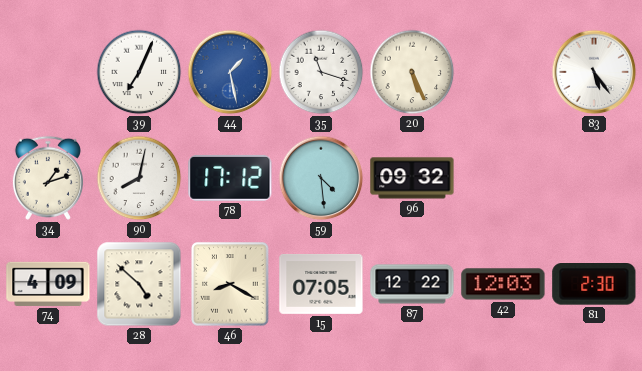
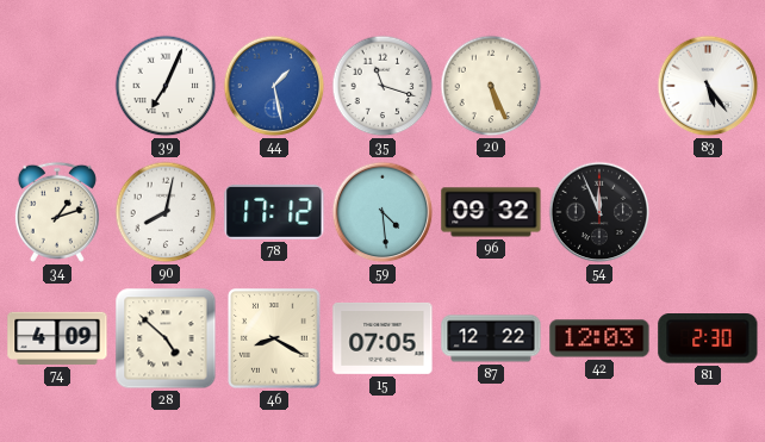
54: none -> 11:56
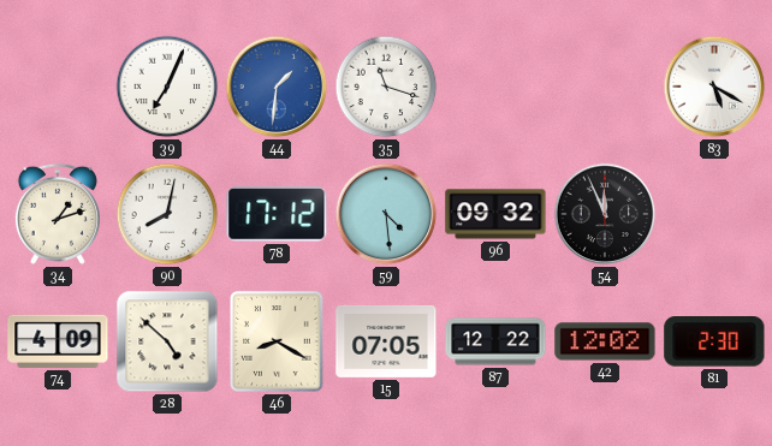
44: 1:28 -> 1:31
20: 5:26 -> none
83: 5:24 -> 5:20
42: 12:03 -> 12:02
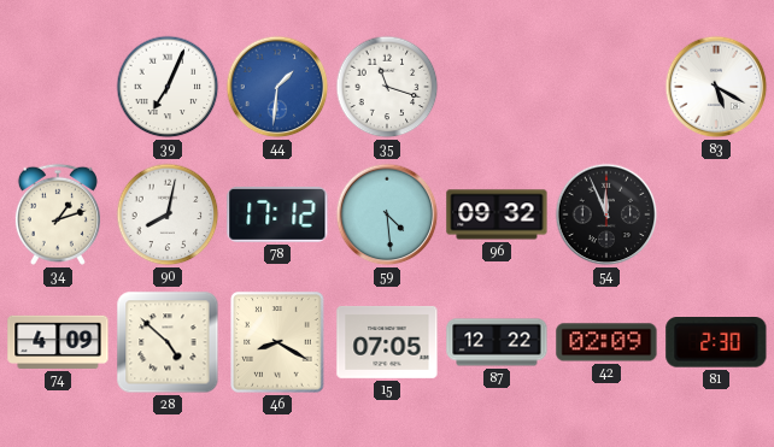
42: 12:02 -> 02:09
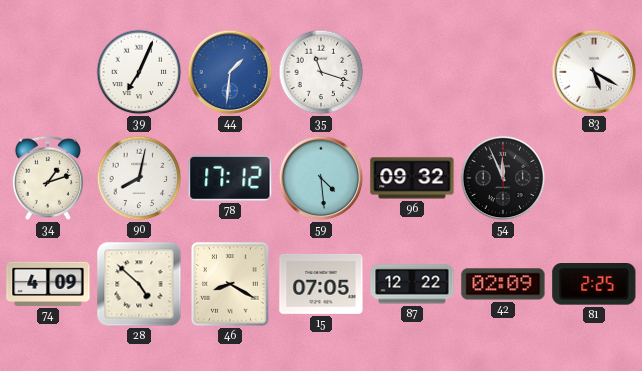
81: 2:30 -> 2:25
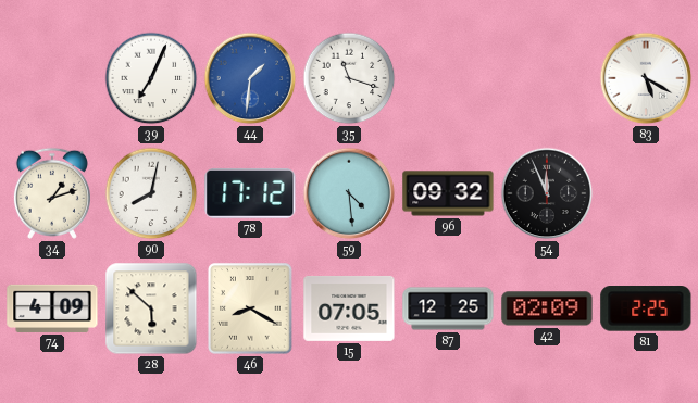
28: 4:52 -> 5:52
87: 12:22 -> 12:25
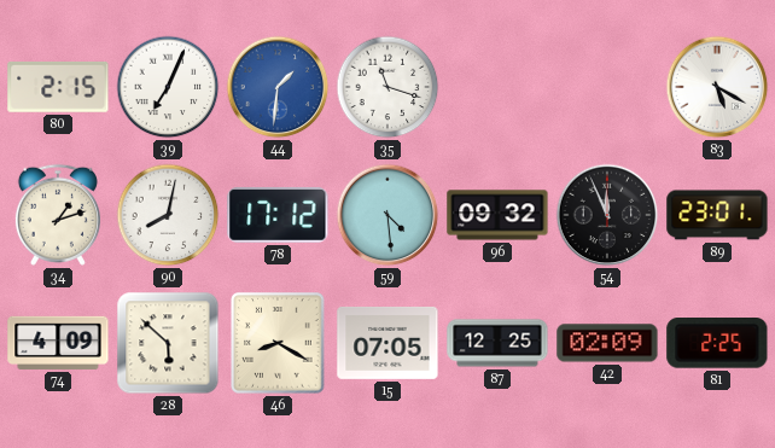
80: none -> 2:15
89: none -> 23:01
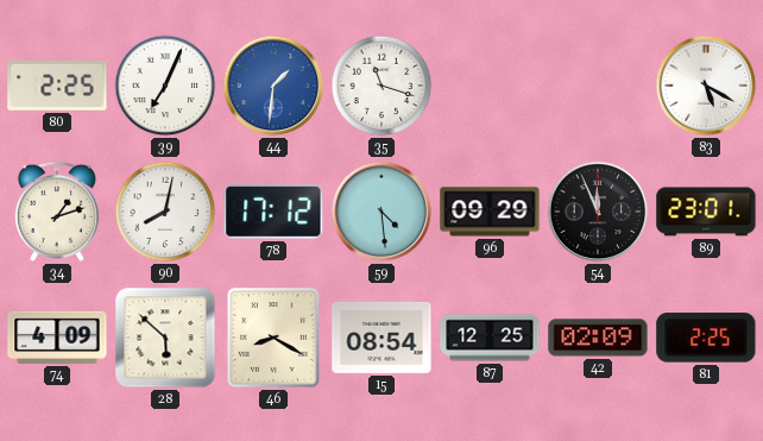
80: 2:15 -> 2:25
96: 09:32 -> 09:29
15: 07:05 -> 08:54
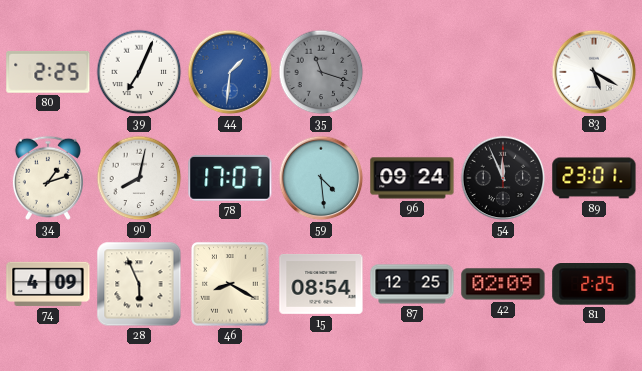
35 dial: white -> grey
78: 17:12 -> 17:07
96: 09:29 -> 09:24
28: 5:52 -> 5:56
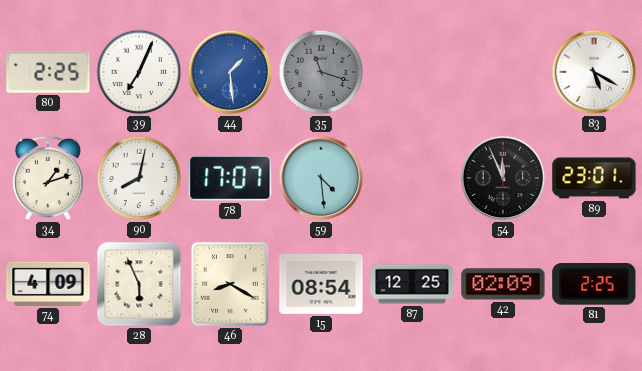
44: 1:31 -> 1:29
96: 09:24 -> none
